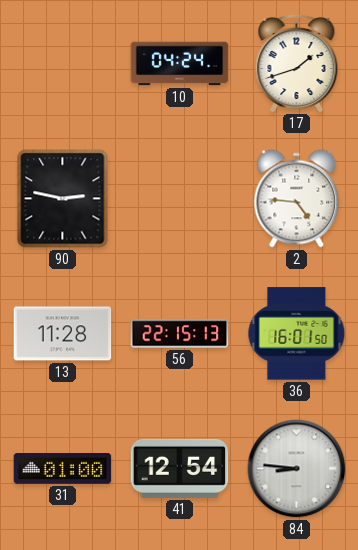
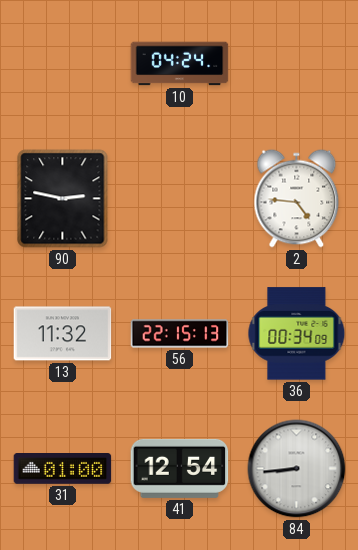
17: 1:42 -> none
13: 11:28 -> 11:32
36: 16:01 -> 00:34
84: 8:46 -> 8:44
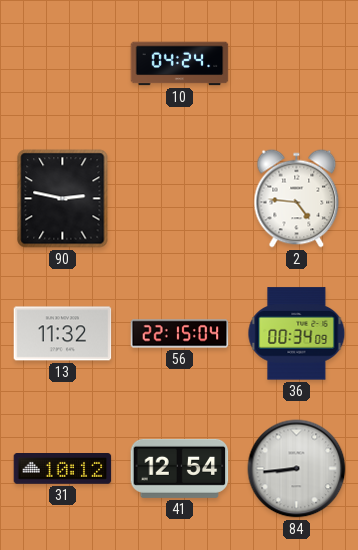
56: 22:15:13 -> 22:15:04
31: 01:00 -> 10:12
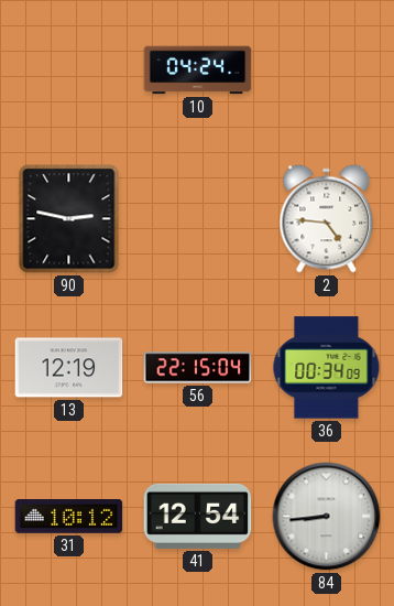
13: 11:32 -> 12:19
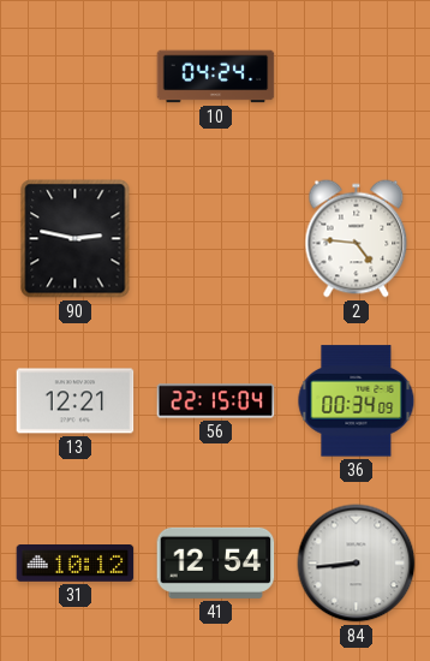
13: 12:19 -> 12:21
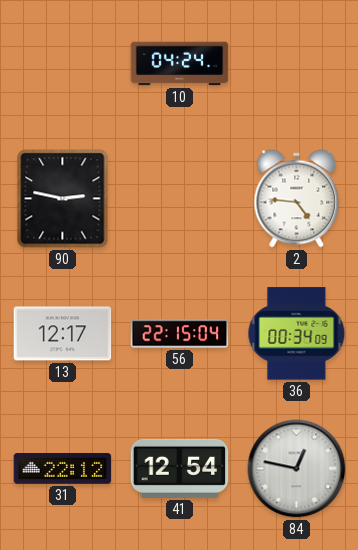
13: 12:21 -> 12:17
31: 10:12 -> 22:12
84: 8:44 -> 12:47
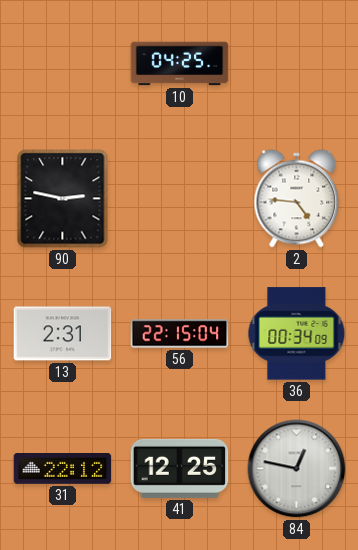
10: 04:24 -> 04:25
13: 12:17 -> 2:31
41: 12:54 -> 12:25
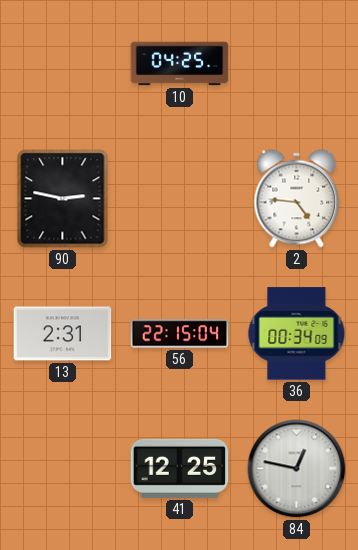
31: 22:12 -> none
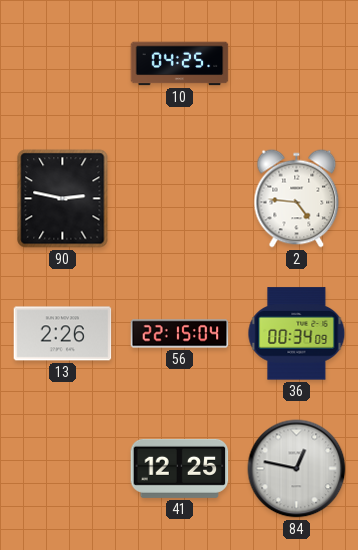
13: 2:31 -> 2:26
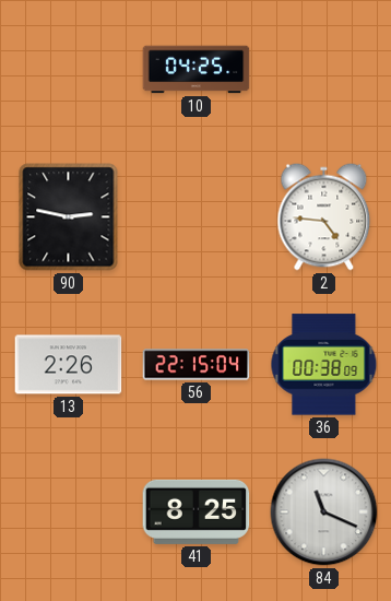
36: 00:34 -> 00:38
41: 12:25 -> 8:25
84: 12:47 -> 11:19
